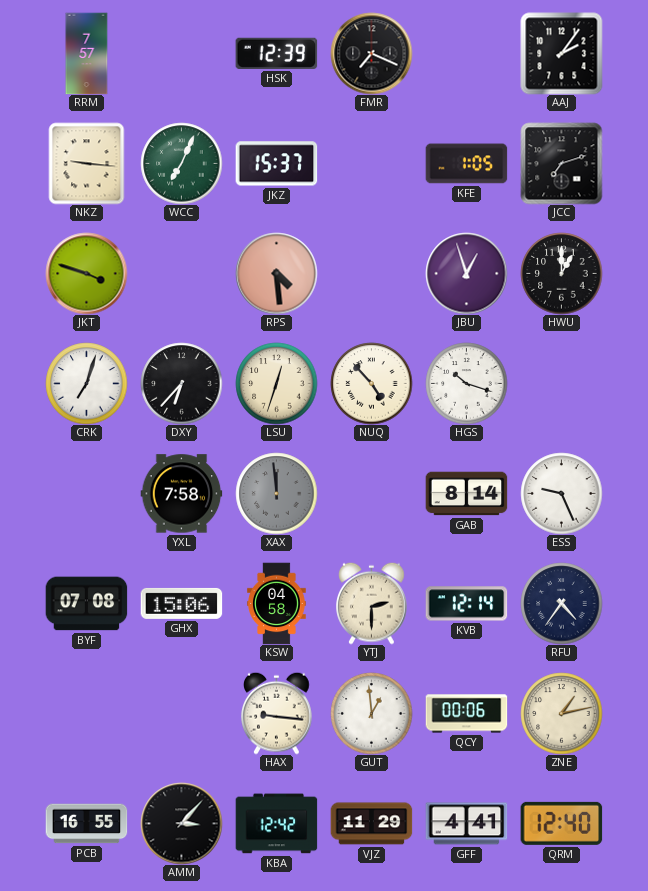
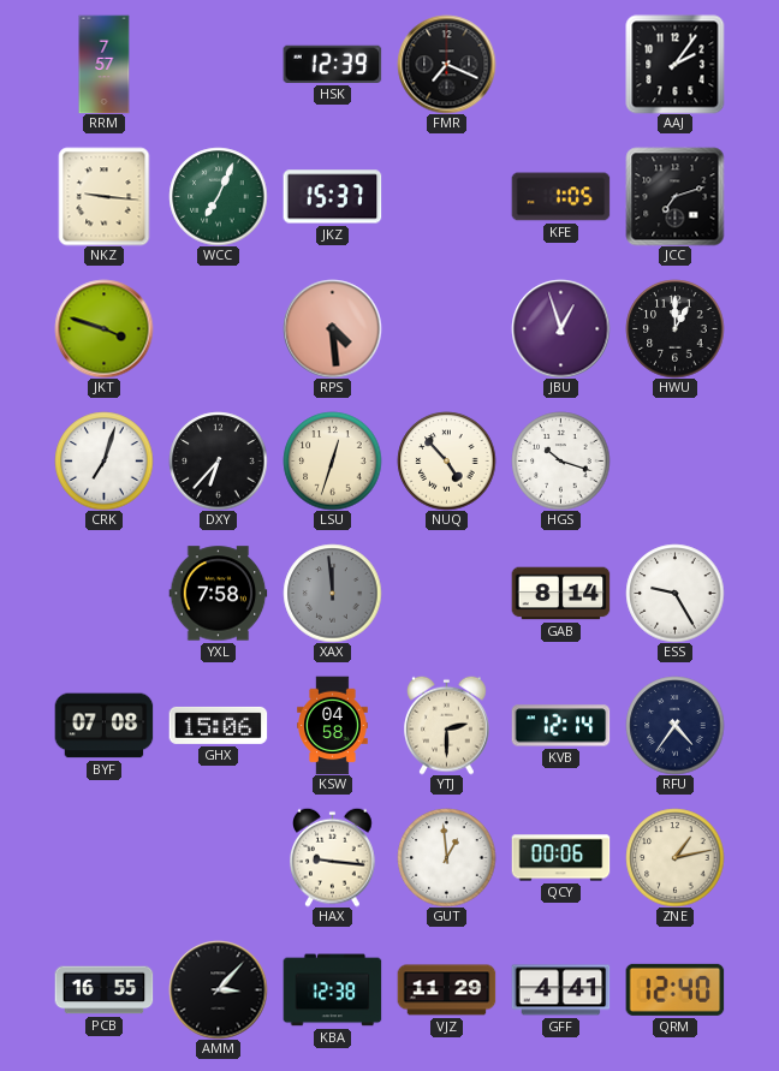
ESS: 9:26 -> 9:25
KBA: 12:42 -> 12:38
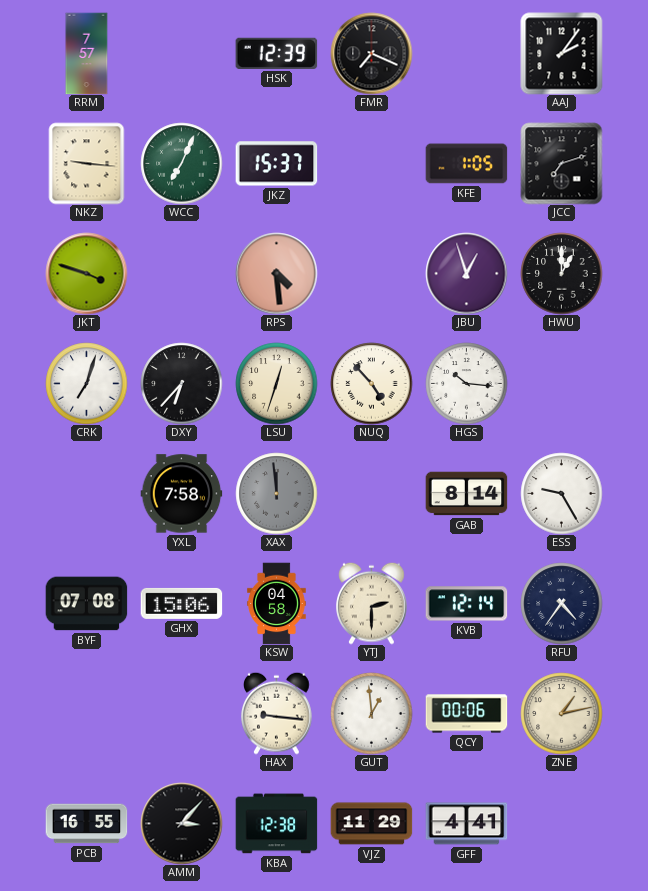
HGS: 10:18 -> 10:16
QRM: 12:40 -> none
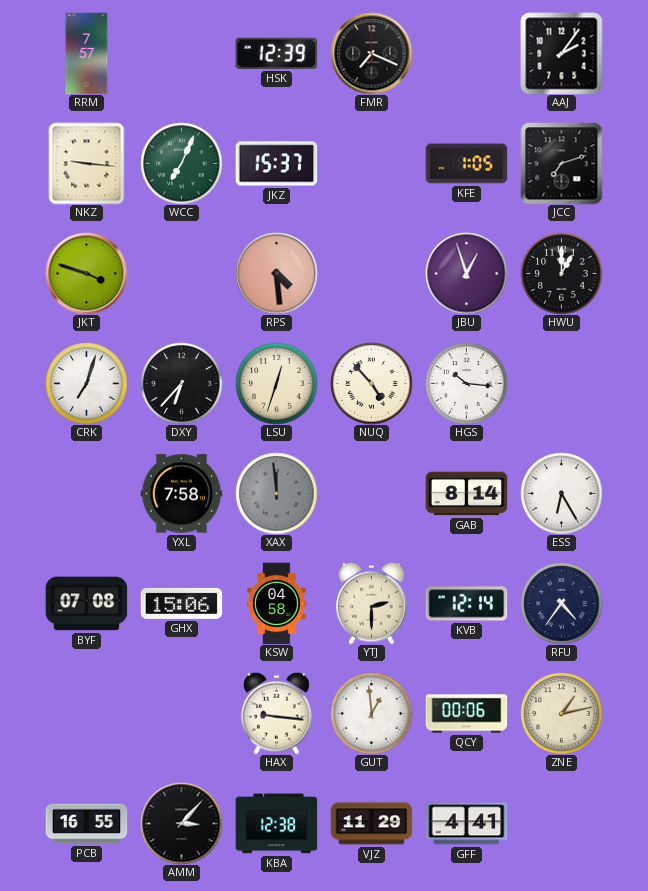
ESS: 9:25 -> 6:25
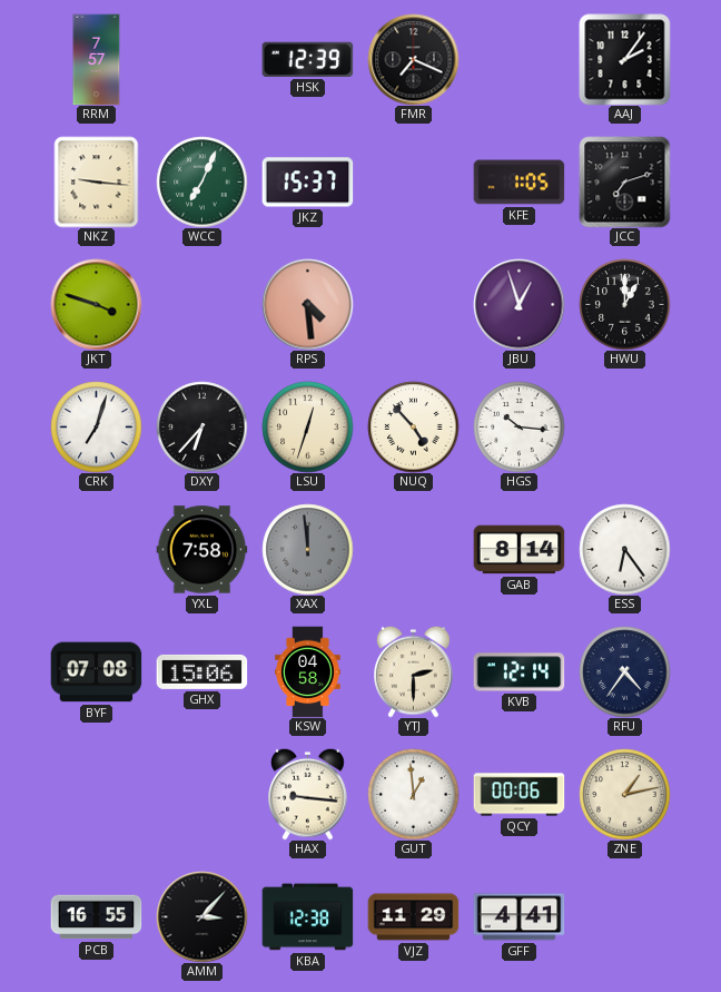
ESS: 6:25 -> 6:24
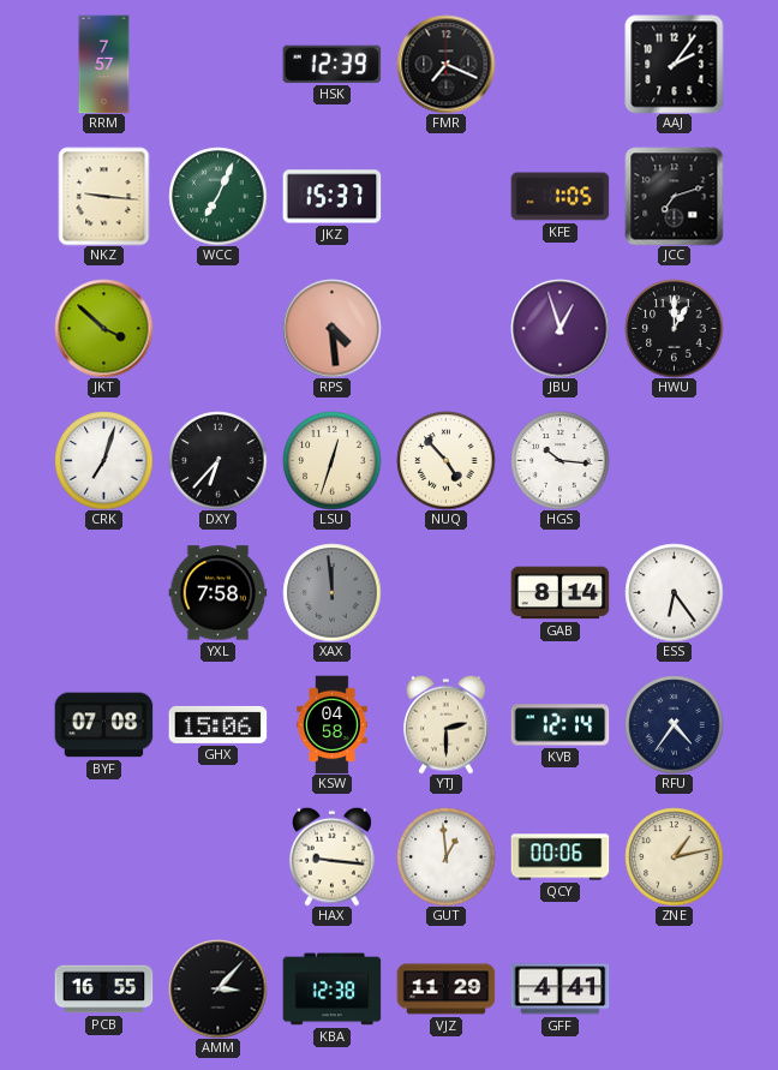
JKT: 3:48 -> 3:52
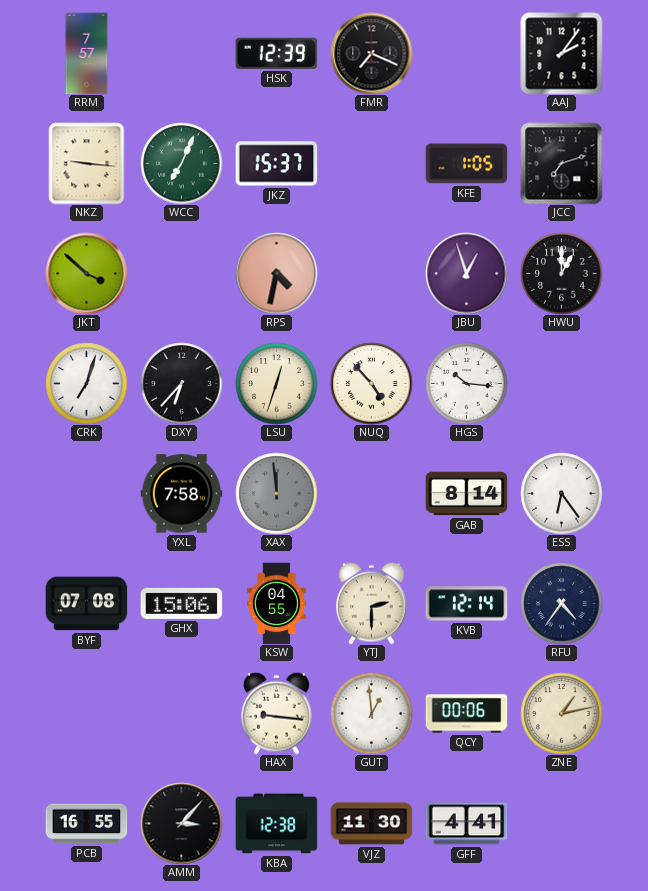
RPS: 4:29 -> 4:32
KSW: 04:58 -> 04:55
VJZ: 11:29 -> 11:30
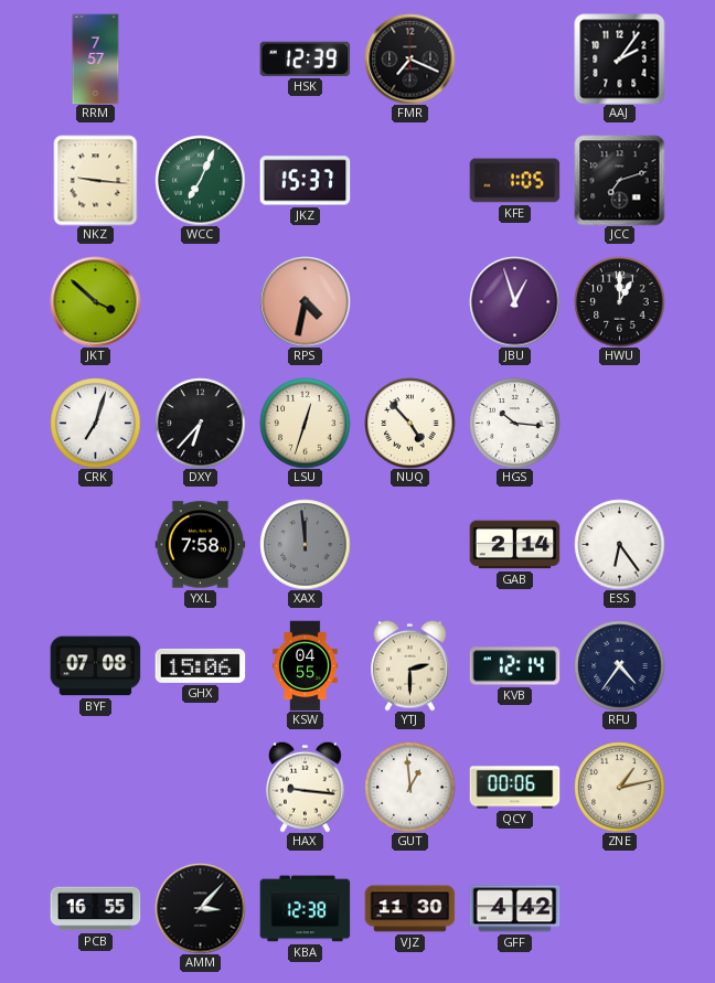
GAB: 8:14 -> 2:14
GFF: 4:41 -> 4:42
